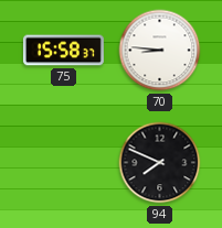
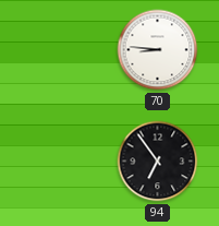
75: 15:58 -> none
94: 7:49 -> 6:54
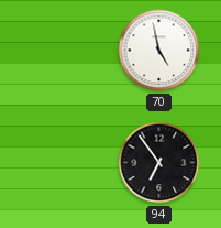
70: 8:46 -> 4:58
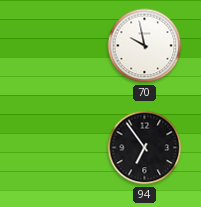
70: 4:58 -> 9:58
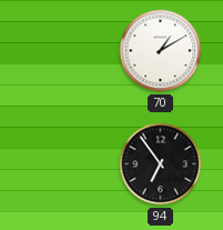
70: 9:58 -> 1:10
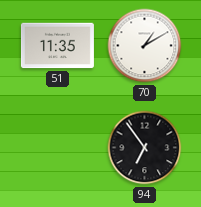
51: none -> 11:35
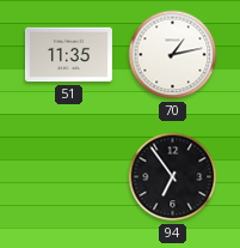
70: 1:10 -> 1:13
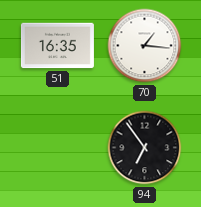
51: 11:35 -> 16:35
70: 1:13 -> 1:16
